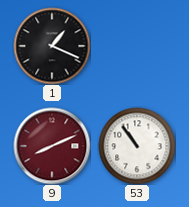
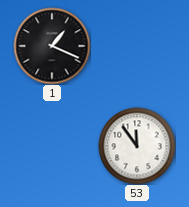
9: 8:11 -> none
53: 10:54 -> 11:54
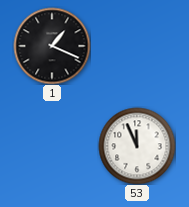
53: 11:54 -> 11:56
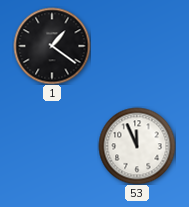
1: 1:19 -> 1:21
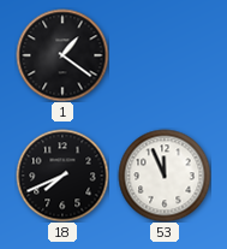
18: none -> 7:41
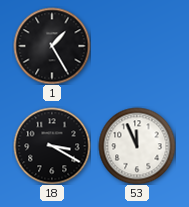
1: 1:21 -> 1:25
18: 7:41 -> 3:20
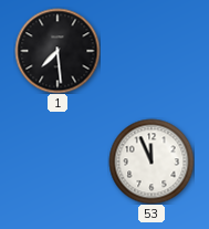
1: 1:25 -> 7:29
18: 3:20 -> none
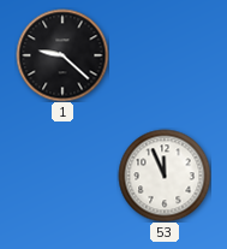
1: 7:29 -> 9:22
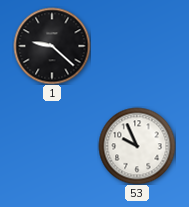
53: 11:56 -> 9:56
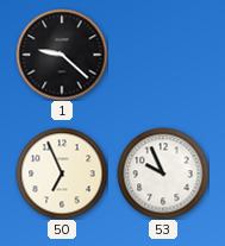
50: none -> 6:56
